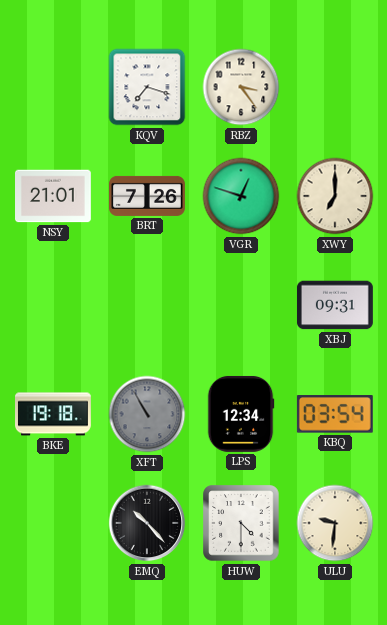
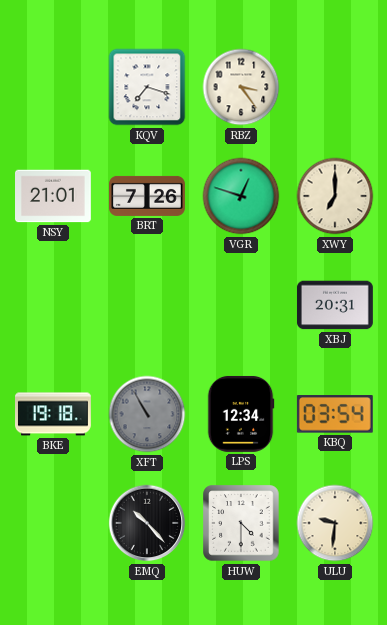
XBJ: 09:31 -> 20:31
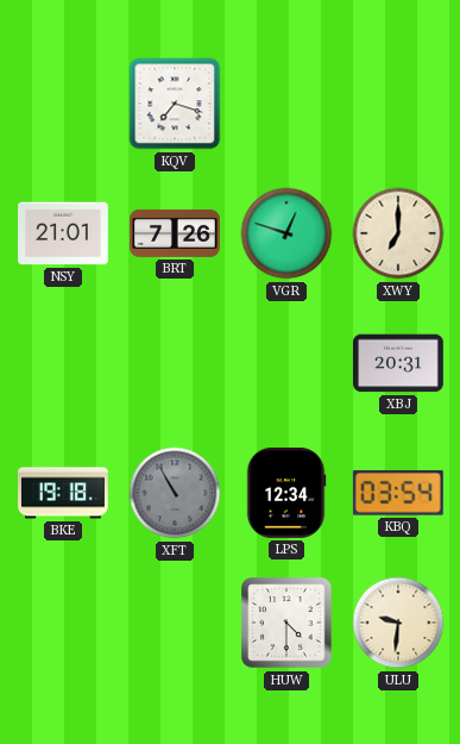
RBZ: 3:24 -> none
EMQ: 10:23 -> none
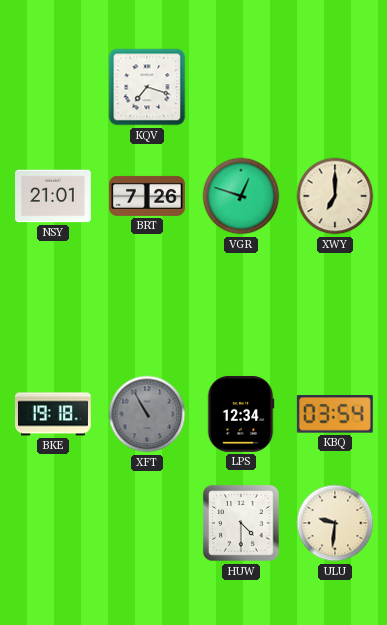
XBJ: 20:31 -> none
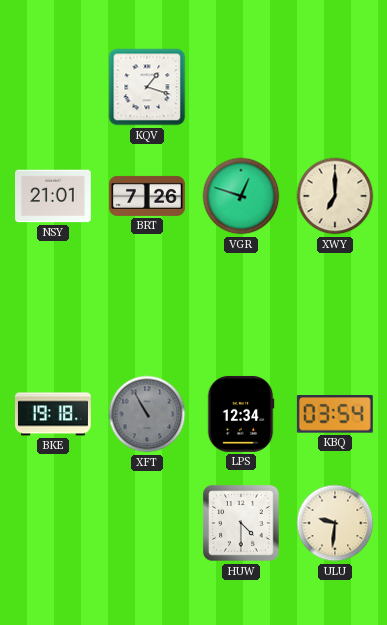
KQV: 7:18 -> 1:18
